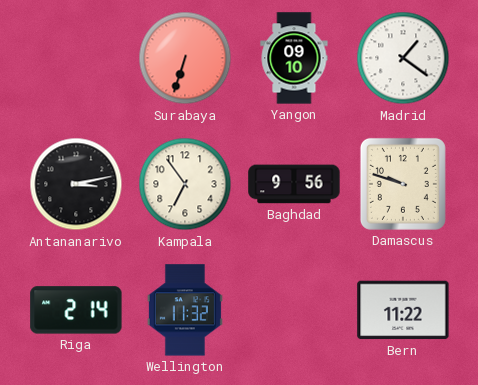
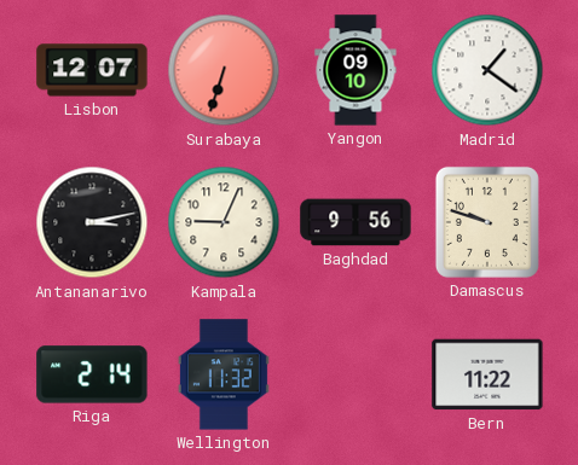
Lisbon: none -> 12:07
Kampala: 6:54 -> 9:04
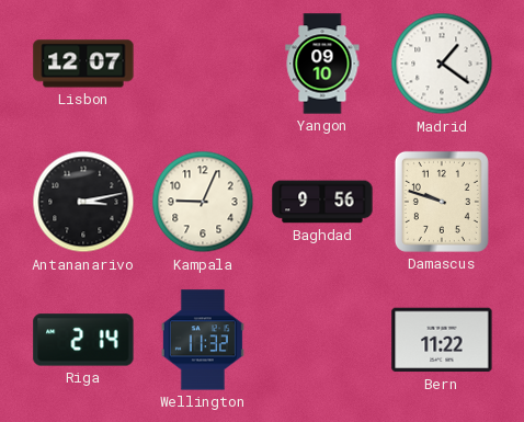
Surabaya: 6:33 -> none
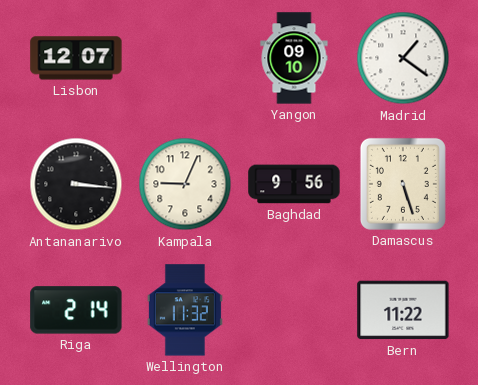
Antananarivo: 3:13 -> 3:16
Damascus: 9:48 -> 5:27
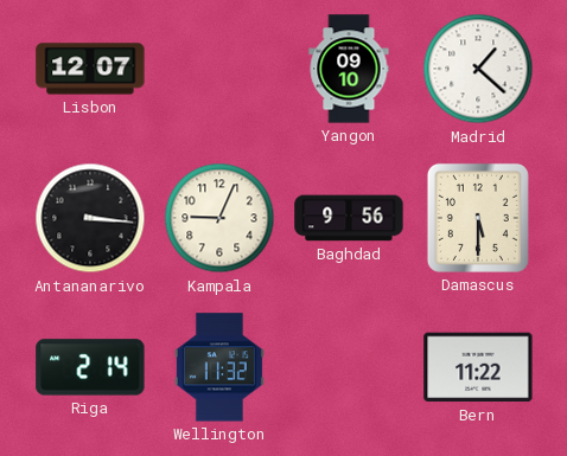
Madrid: 1:21 -> 1:22
Damascus: 5:27 -> 5:30
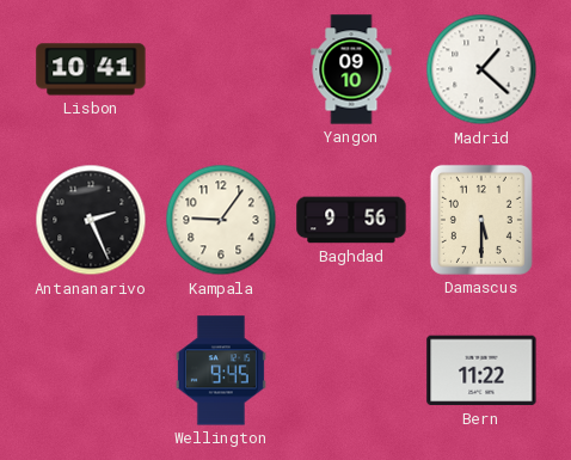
Lisbon: 12:07 -> 10:41
Antananarivo: 3:16 -> 2:26
Kampala: 9:04 -> 9:06
Riga: 2:14 -> none
Wellington: 11:32 -> 9:45
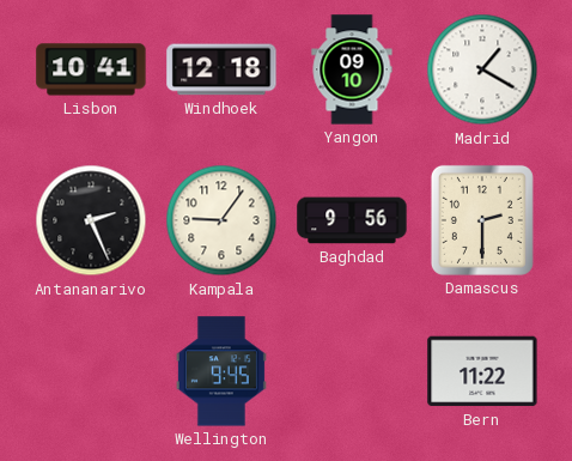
Windhoek: none -> 12:18
Madrid: 1:22 -> 1:20
Damascus: 5:30 -> 2:30
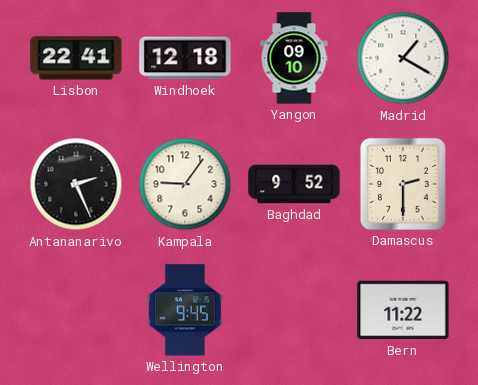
Lisbon: 10:41 -> 22:41
Baghdad: 9:56 -> 9:52
